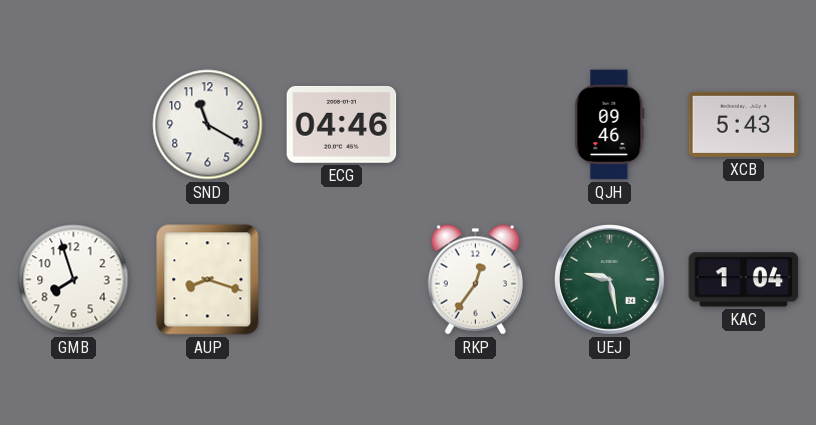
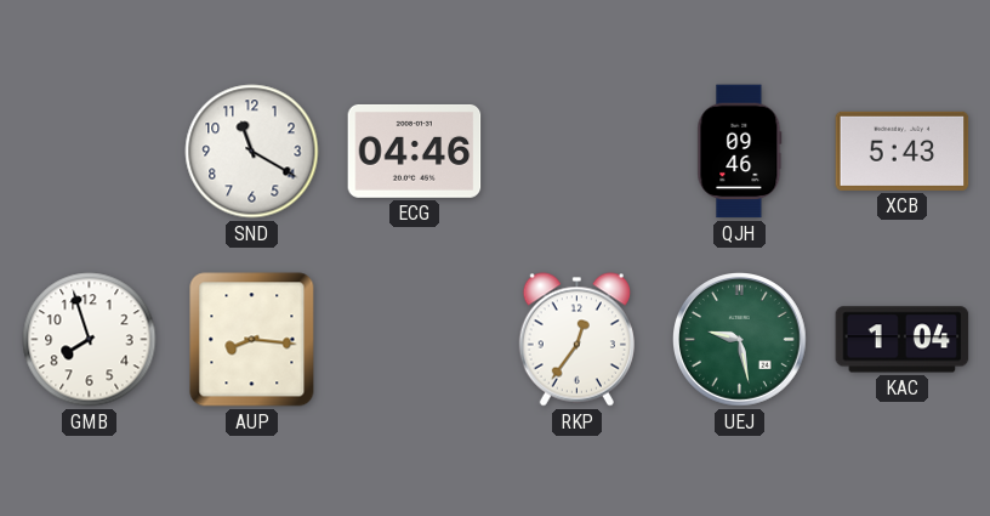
AUP: 8:18 -> 8:16
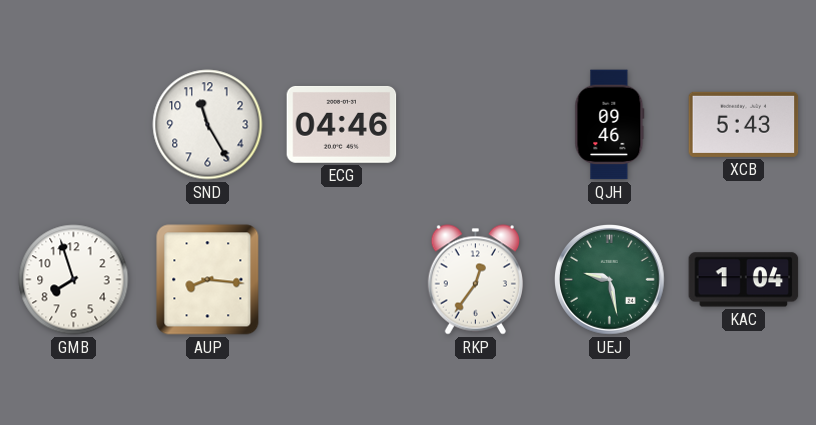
SND: 11:20 -> 11:25
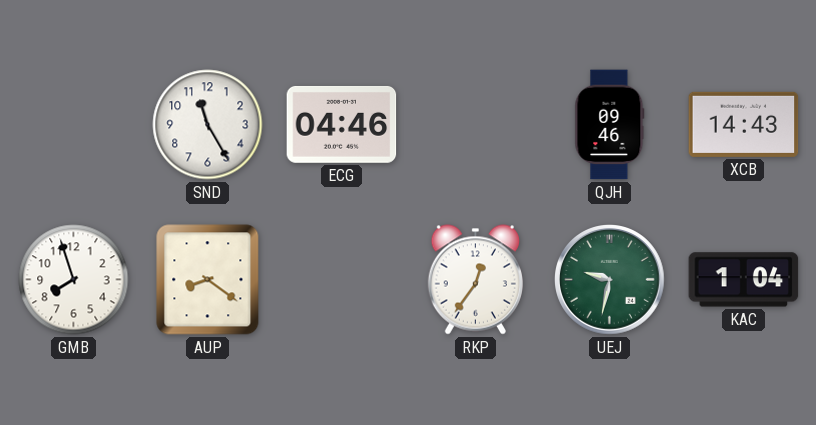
XCB: 5:43 -> 14:43
AUP: 8:16 -> 8:21
UEJ: 9:28 -> 9:32
